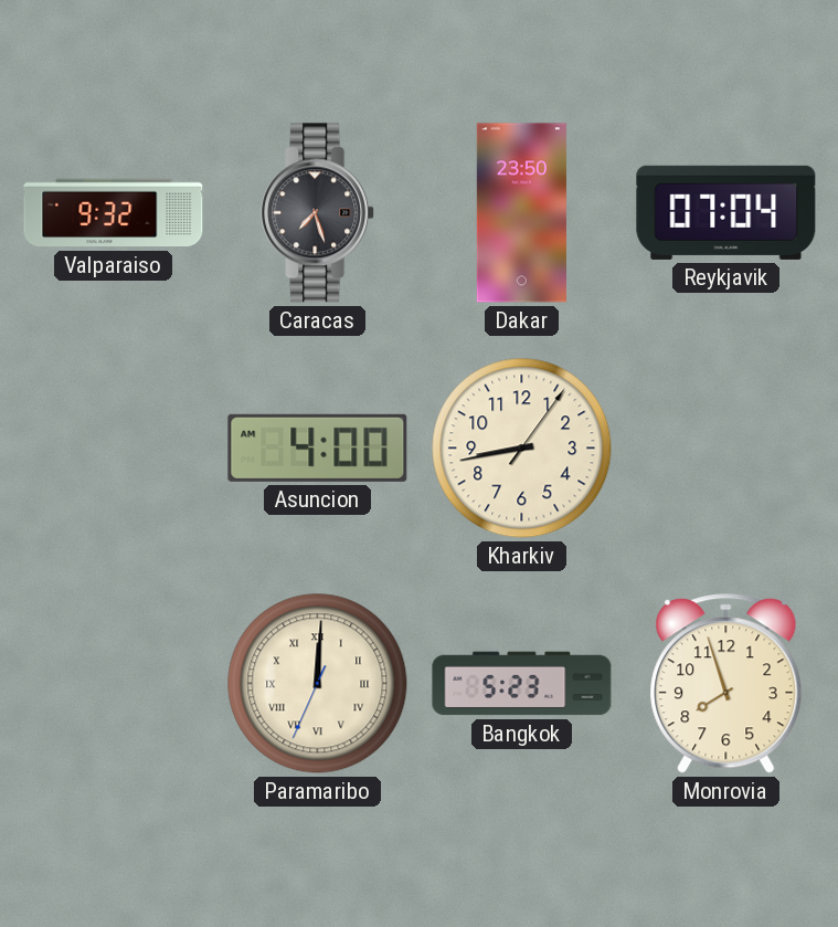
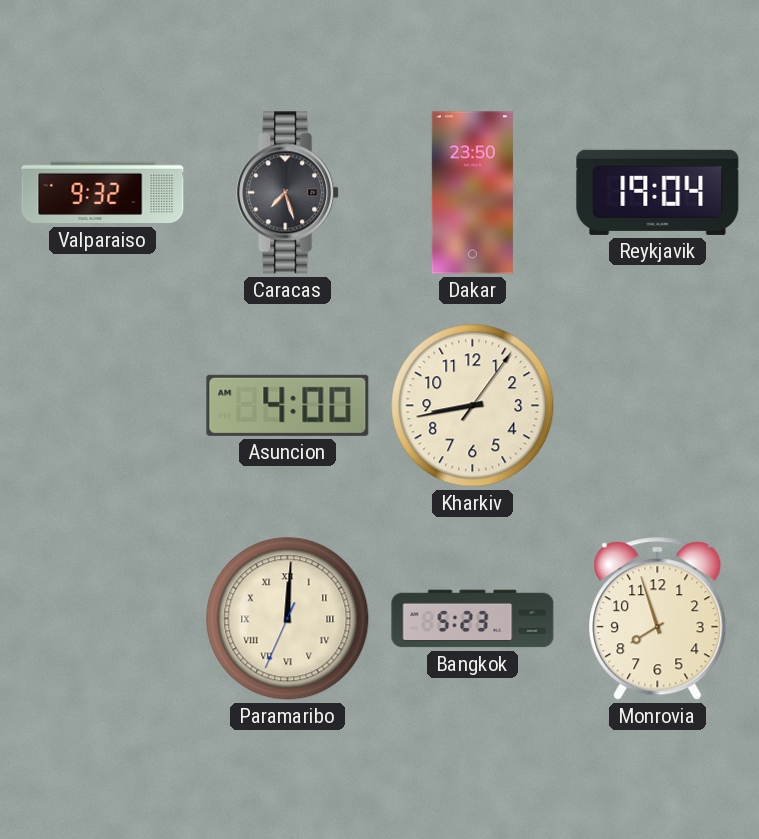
Reykjavik: 07:04 -> 19:04
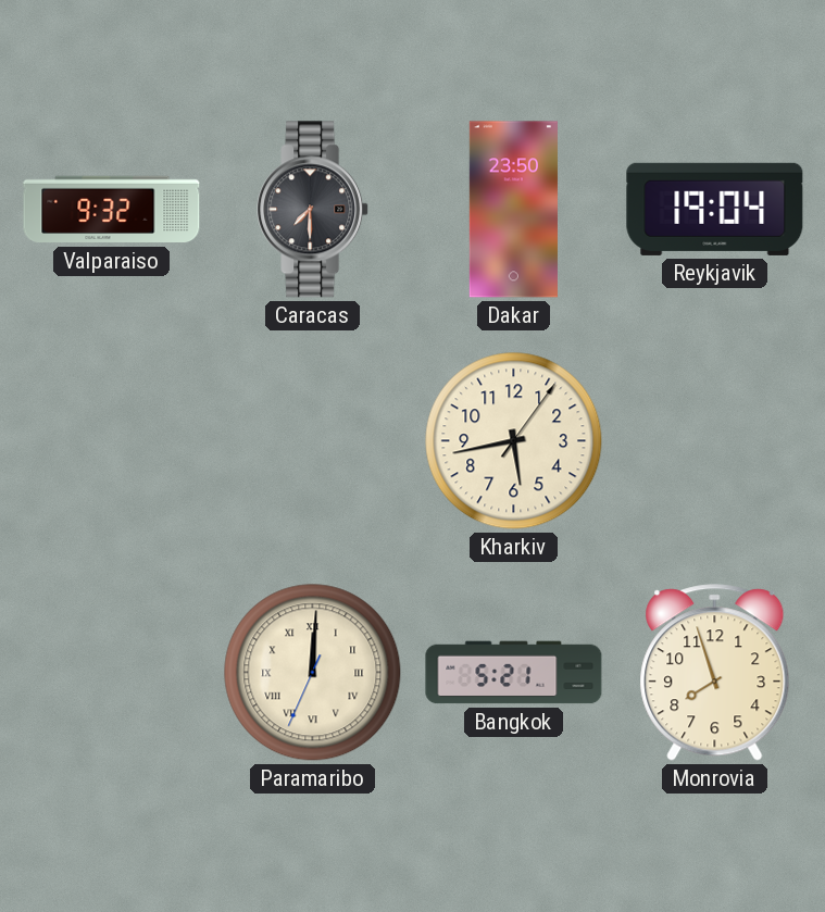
Caracas: 7:27 -> 7:30
Asuncion: 4:00 -> none
Kharkiv: 8:43 -> 5:43
Bangkok: 5:23 -> 5:21
